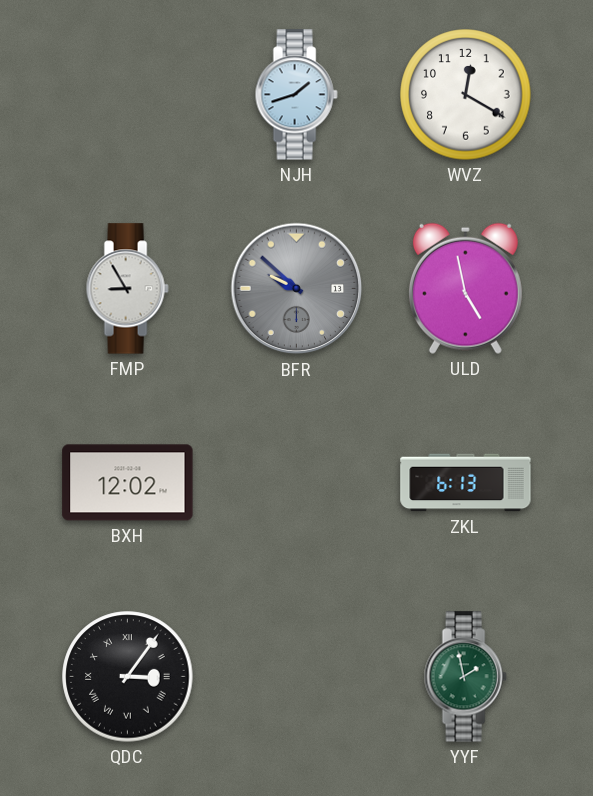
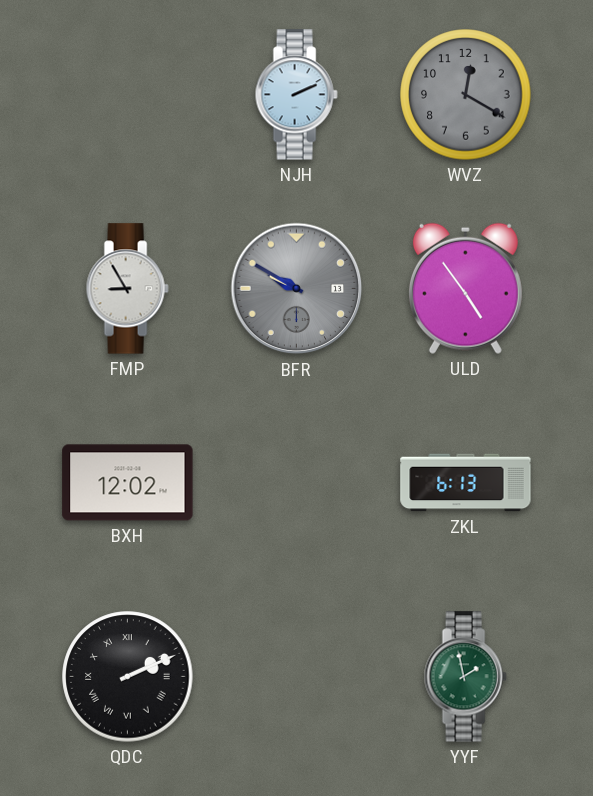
NJH: 1:42 -> 2:11
WVZ dial: white -> grey
BFR: 9:52 -> 9:50
ULD: 4:58 -> 4:54
QDC: 3:06 -> 2:11
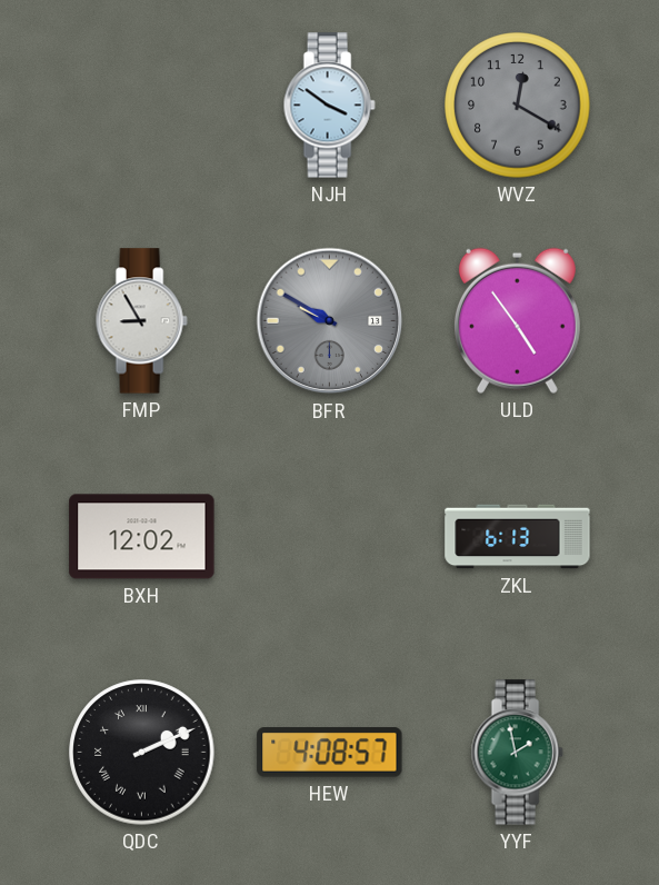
NJH: 2:11 -> 3:51
HEW: none -> 4:08
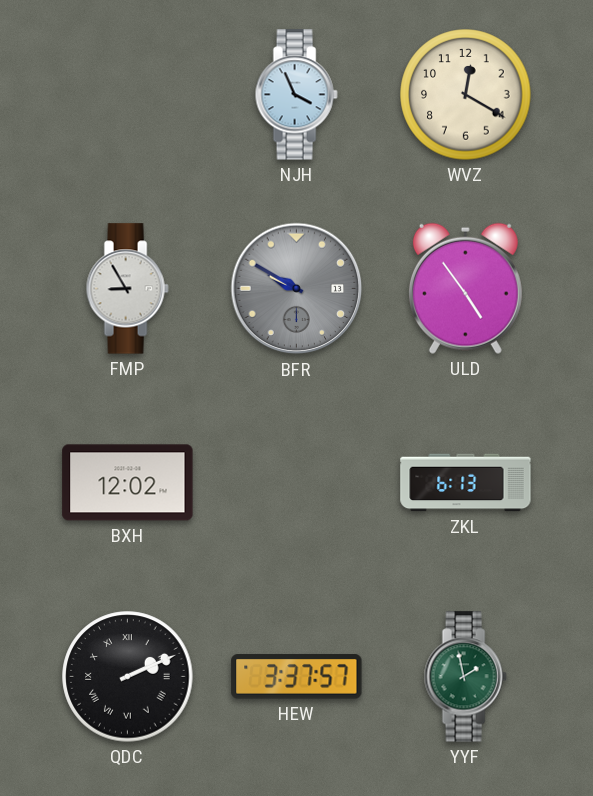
NJH: 3:51 -> 3:56
WVZ dial: grey -> cream
HEW: 4:08 -> 3:37
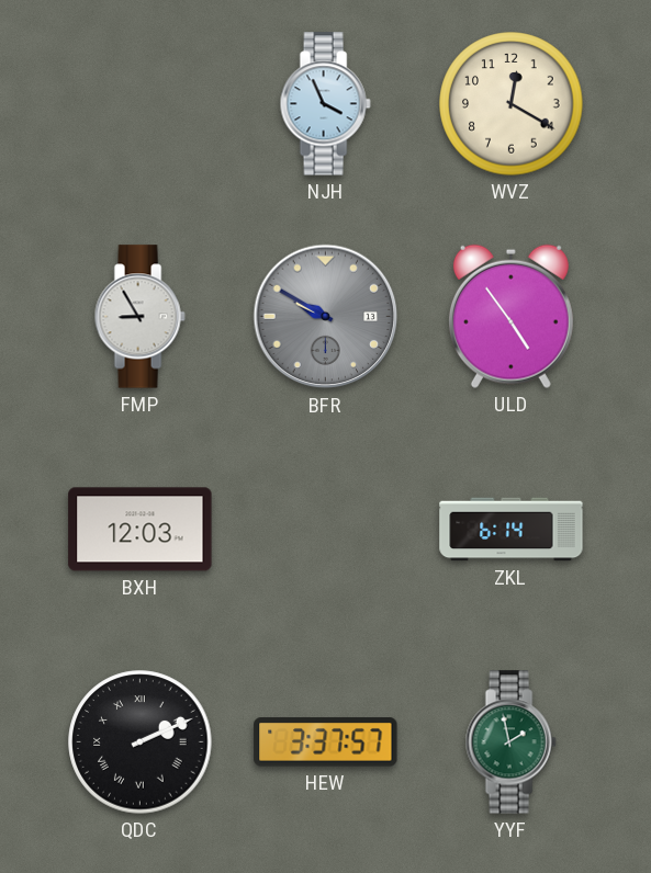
BXH: 12:02 -> 12:03
ZKL: 6:13 -> 6:14
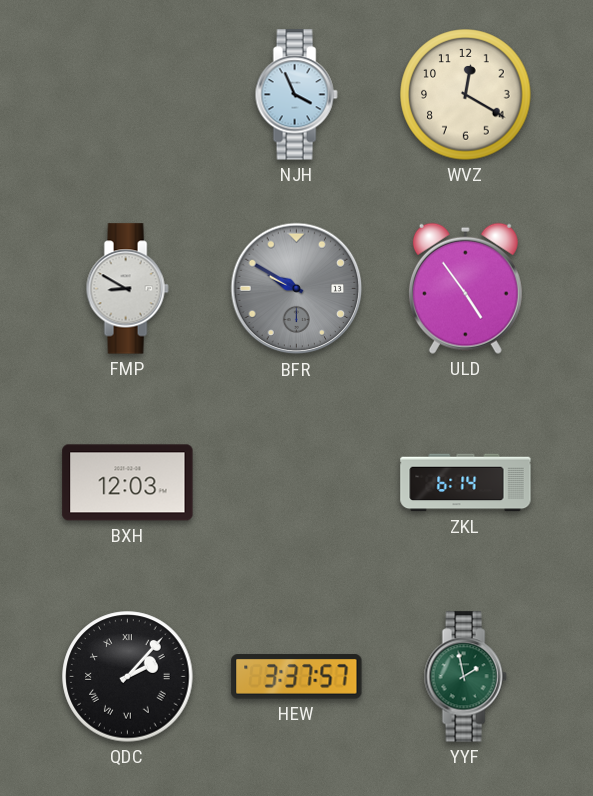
FMP: 8:55 -> 8:50
QDC: 2:11 -> 2:07
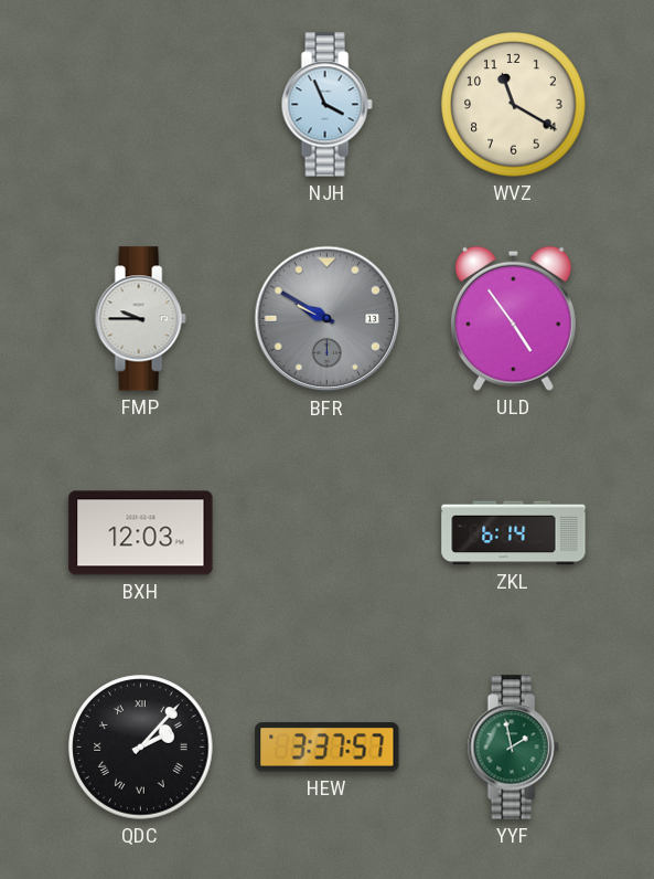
WVZ: 12:20 -> 11:20
FMP: 8:50 -> 9:45
